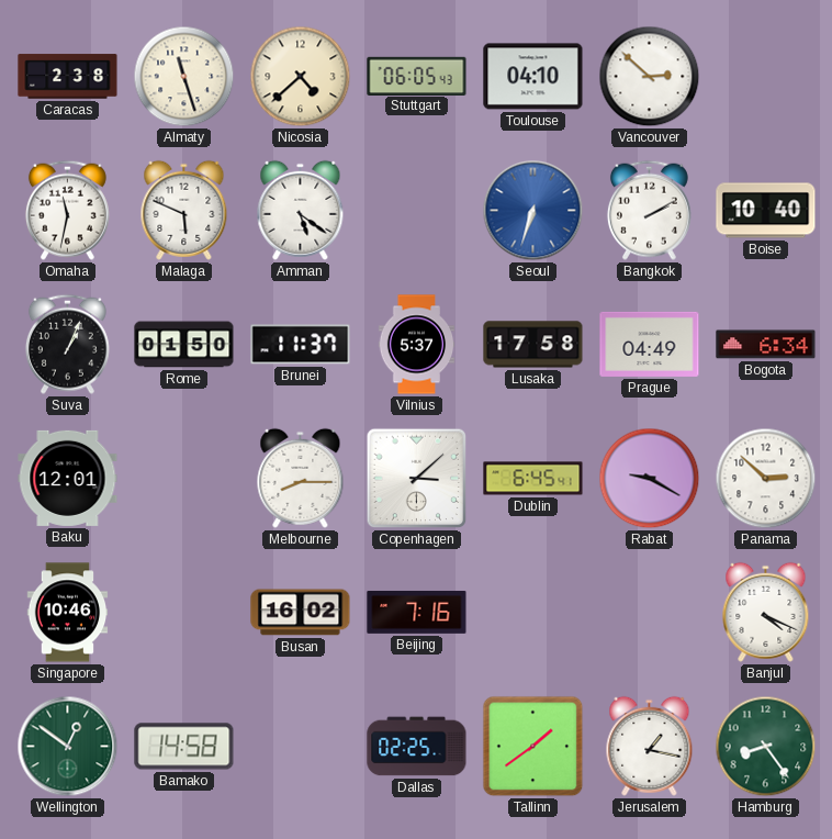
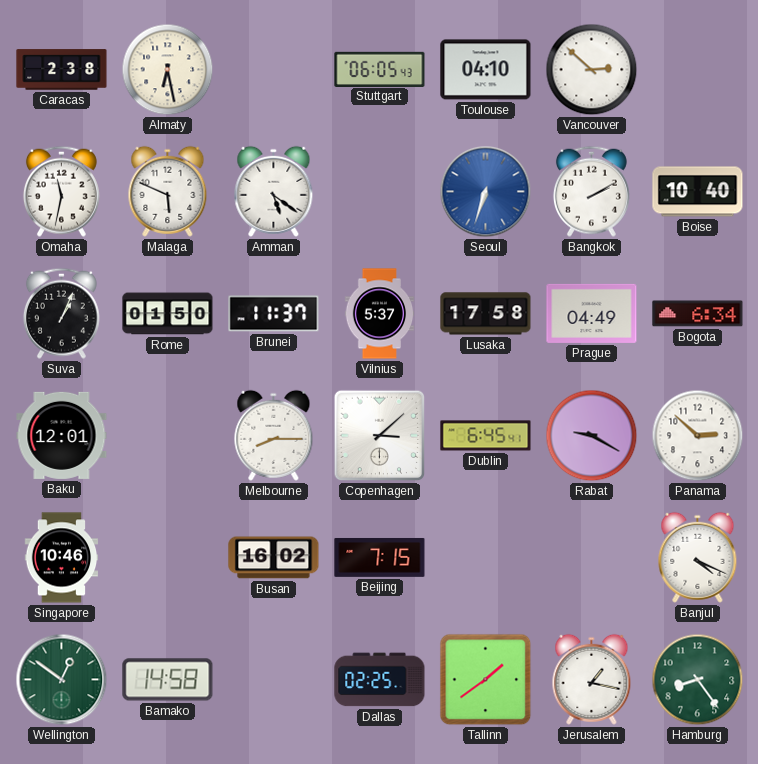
Almaty: 11:27 -> 6:28
Nicosia: 4:38 -> none
Beijing: 7:16 -> 7:15
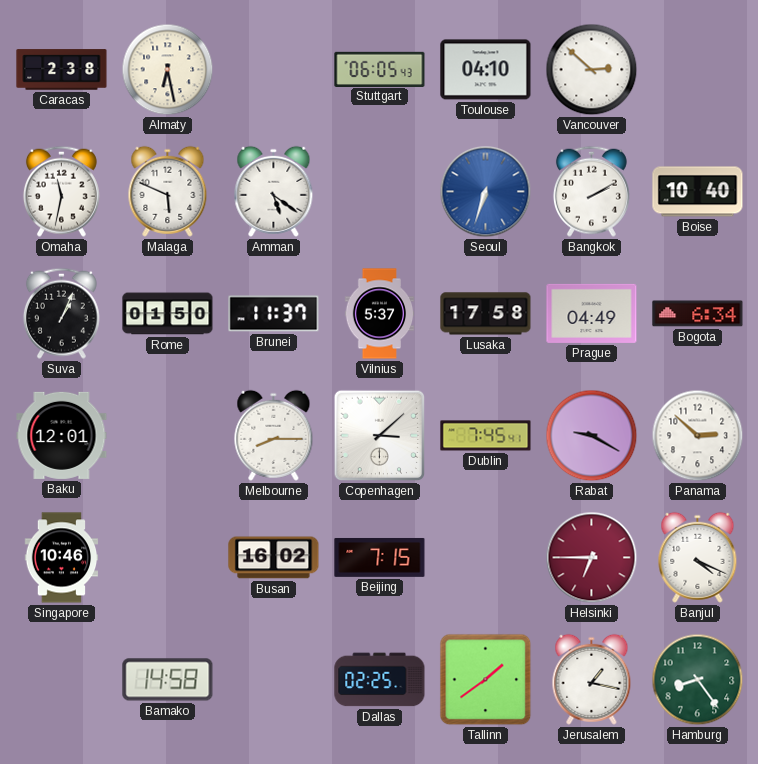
Dublin: 6:45 -> 7:45
Helsinki: none -> 6:45
Wellington: 12:51 -> none
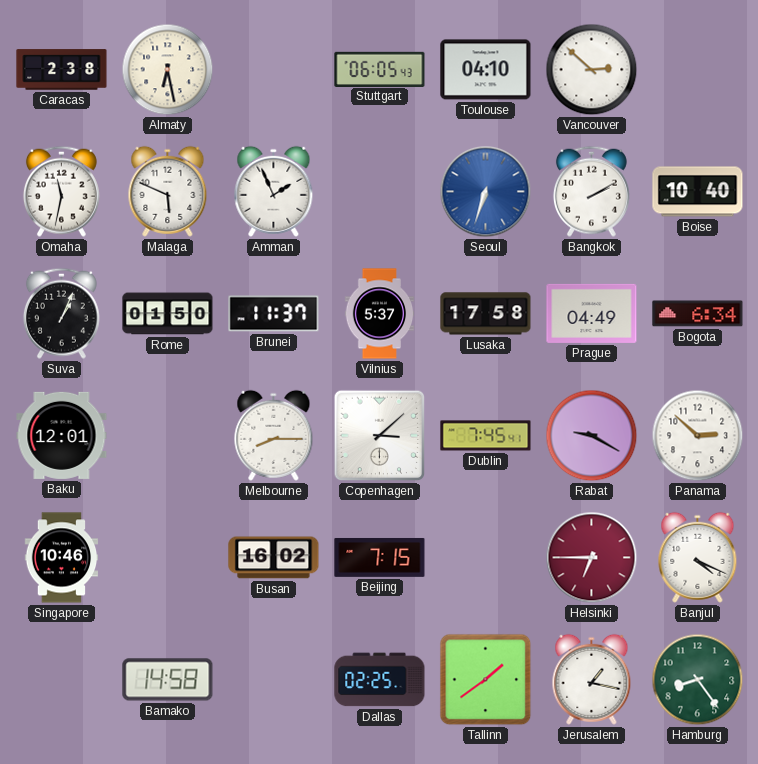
Amman: 5:21 -> 1:56
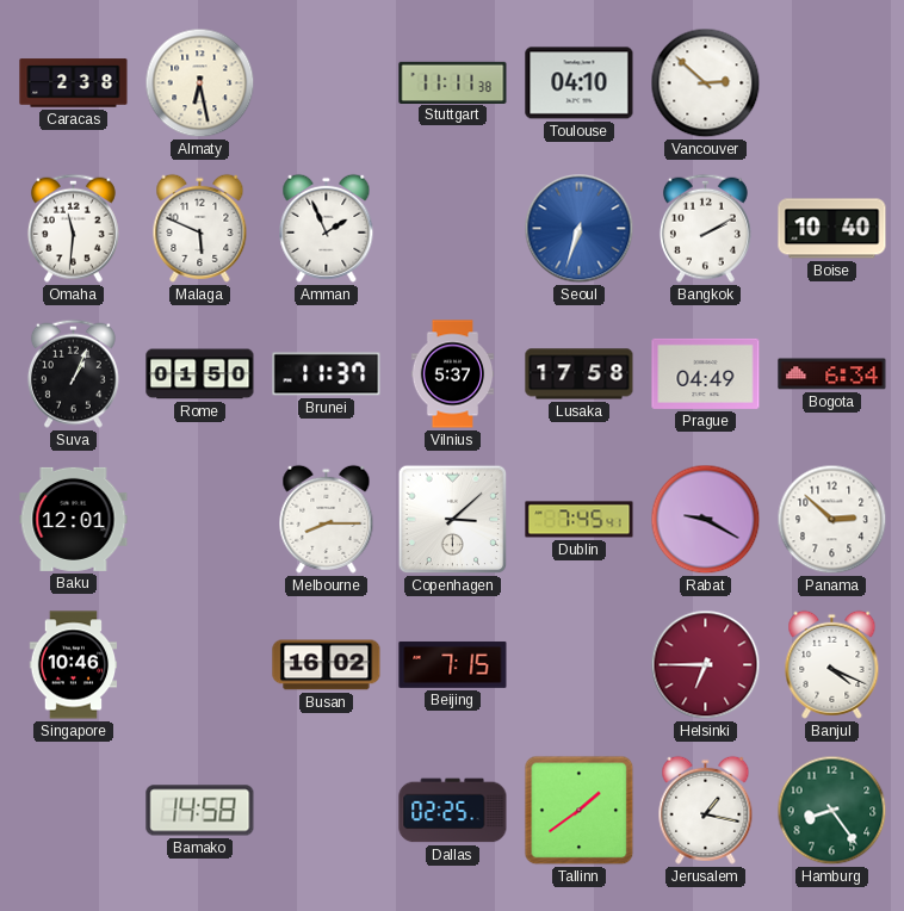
Stuttgart: 06:05 -> 11:11
Omaha: 11:32 -> 11:31
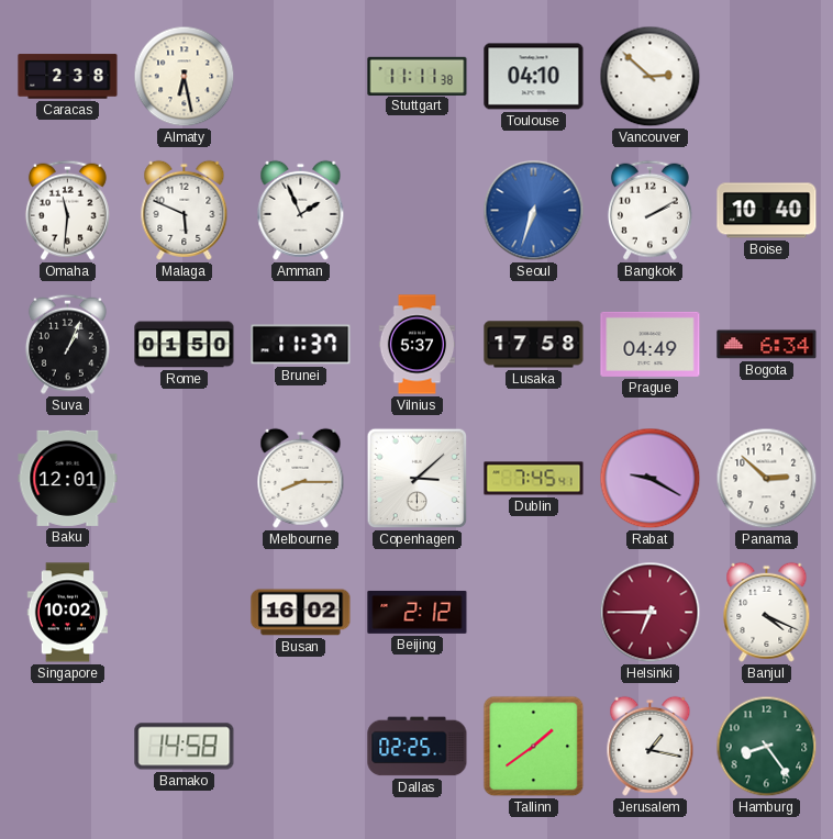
Singapore: 10:46 -> 10:02
Beijing: 7:15 -> 2:12
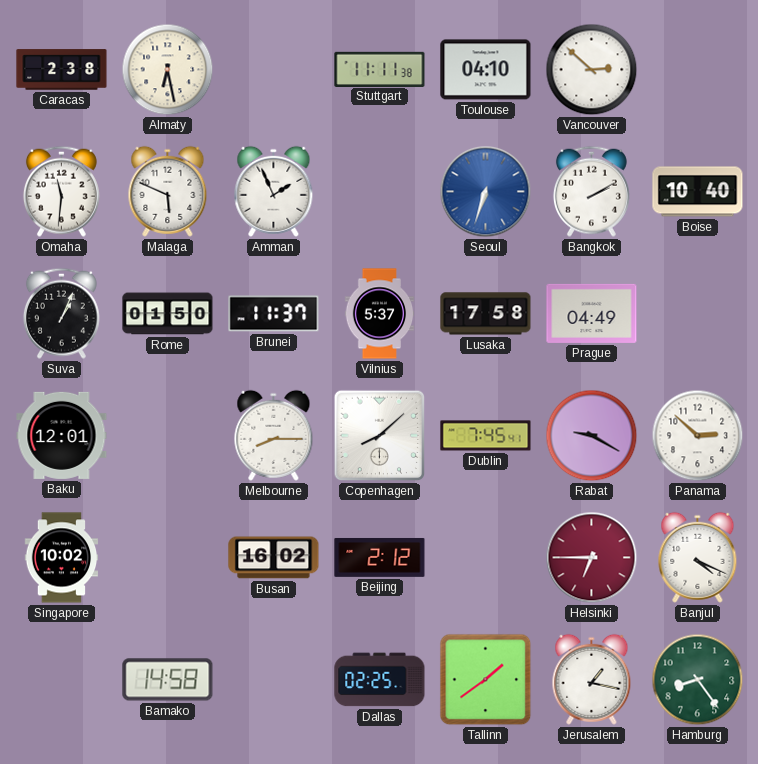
Bogota: 6:34 -> none
Copenhagen: 3:08 -> 8:08
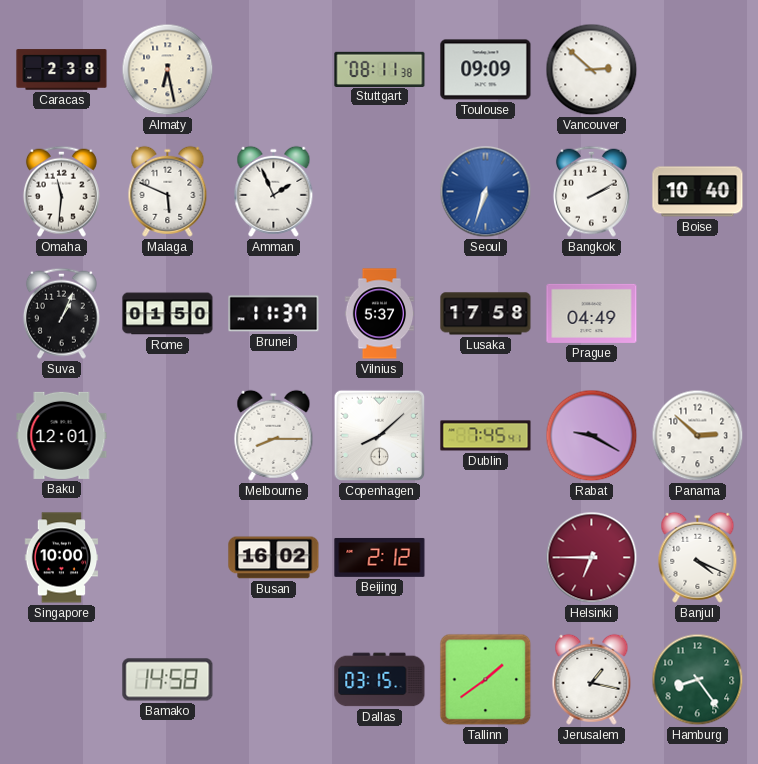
Stuttgart: 11:11 -> 08:11
Toulouse: 04:10 -> 09:09
Singapore: 10:02 -> 10:00
Dallas: 02:25 -> 03:15
